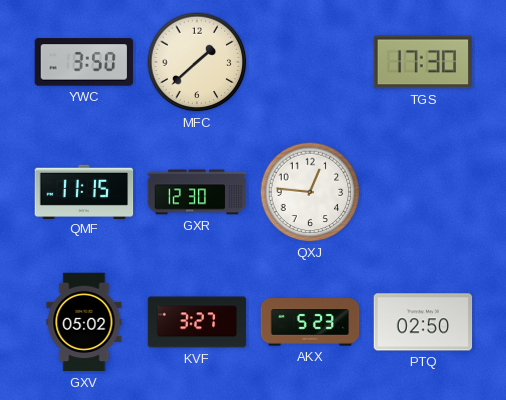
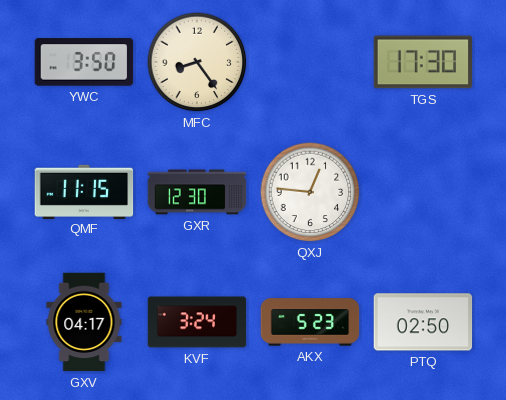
MFC: 1:38 -> 8:24
GXV: 05:02 -> 04:17
KVF: 3:27 -> 3:24
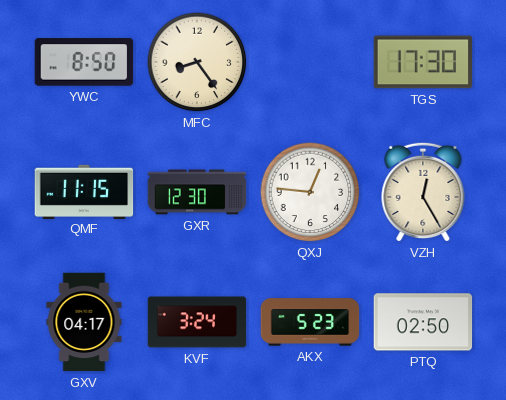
YWC: 3:50 -> 8:50
VZH: none -> 12:25
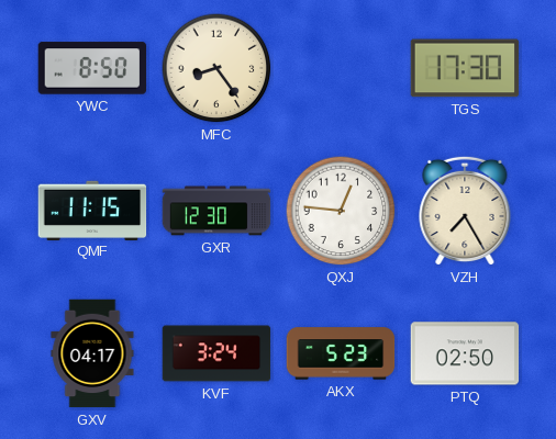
VZH: 12:25 -> 7:25
